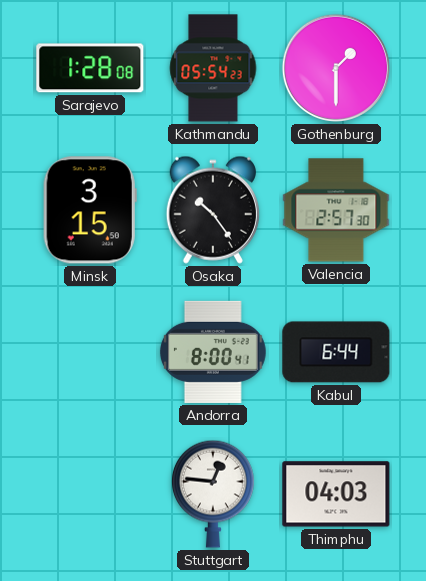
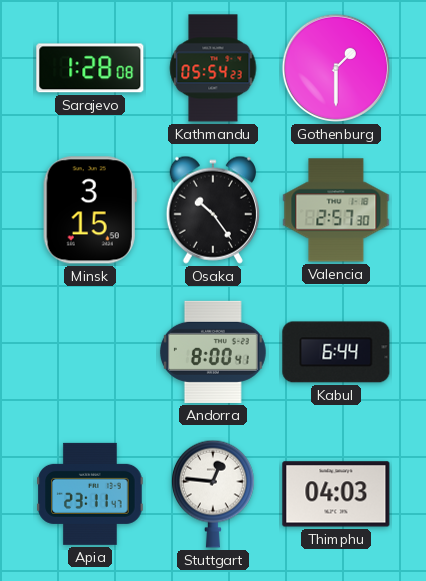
Apia: none -> 23:11
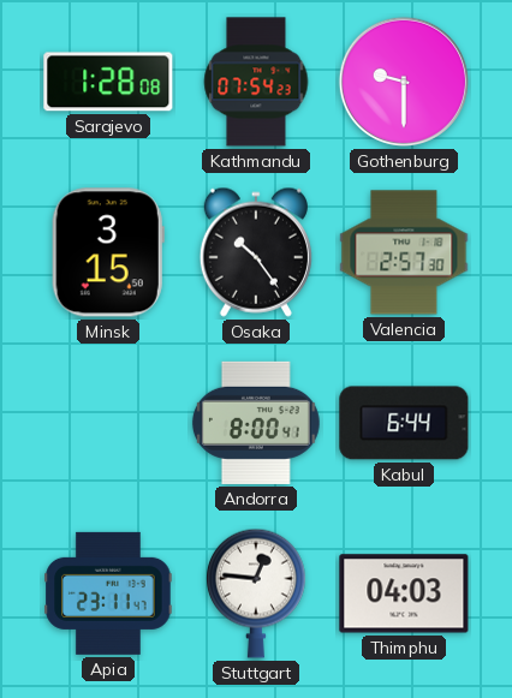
Kathmandu: 05:54 -> 07:54
Gothenburg: 1:30 -> 9:30
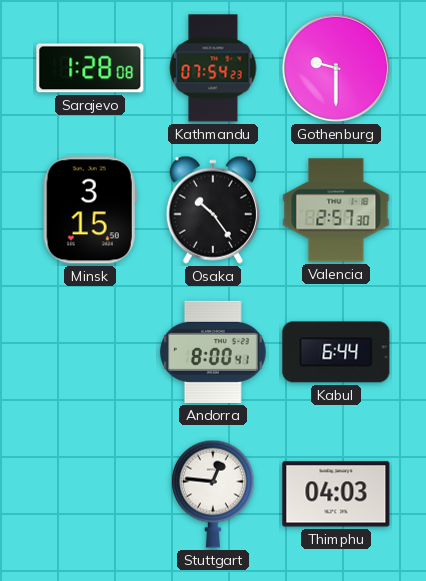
Apia: 23:11 -> none
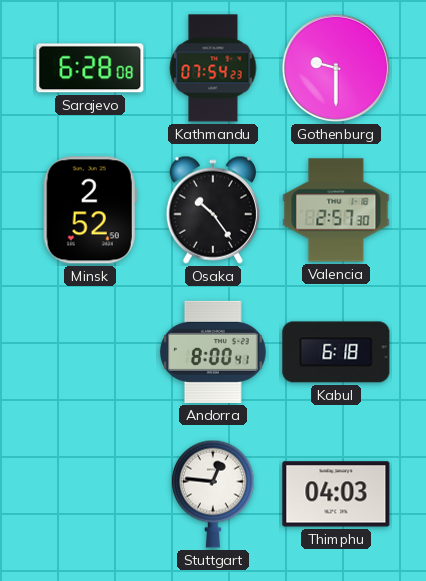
Sarajevo: 1:28 -> 6:28
Minsk: 3:15 -> 2:52
Kabul: 6:44 -> 6:18
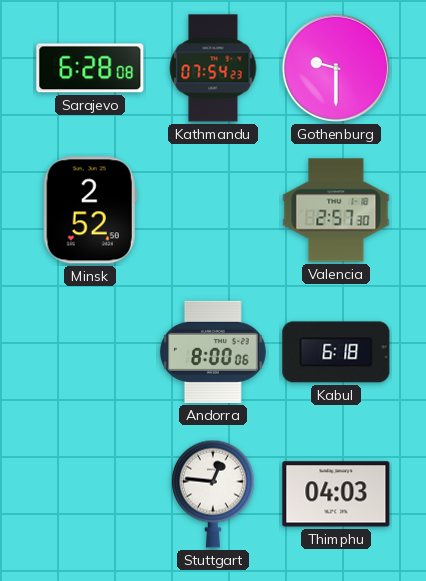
Osaka: 10:24 -> none
Andorra: 8:00:41 -> 8:00:06
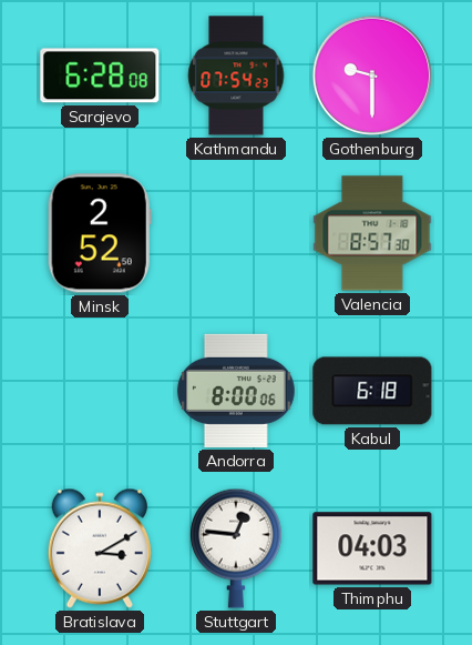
Valencia: 2:57 -> 8:57
Bratislava: none -> 3:10
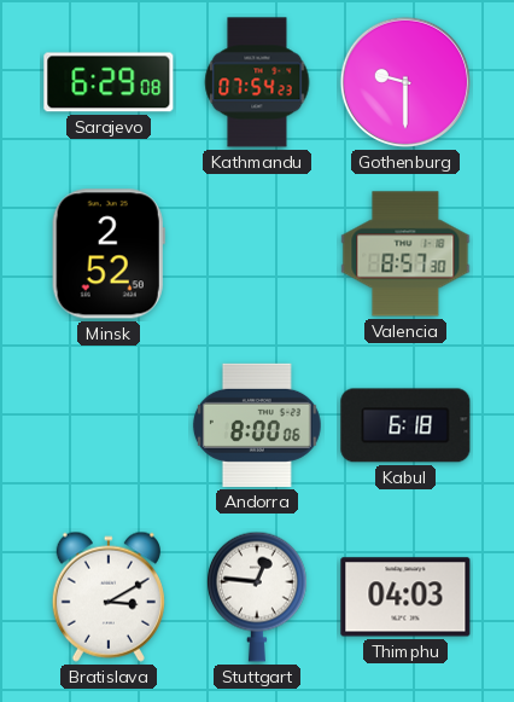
Sarajevo: 6:28 -> 6:29
